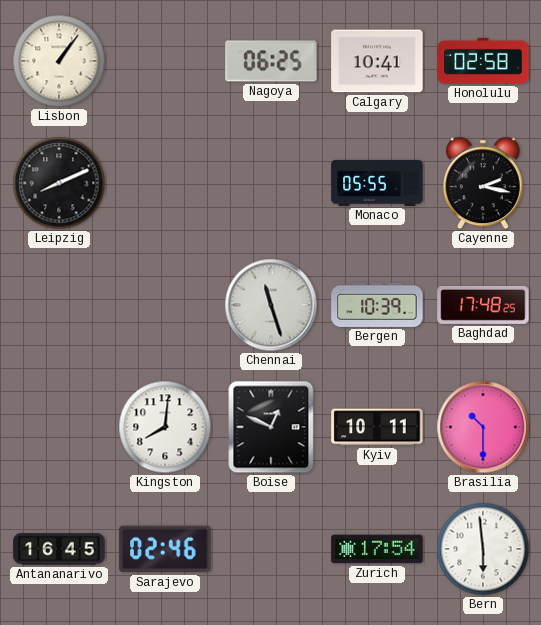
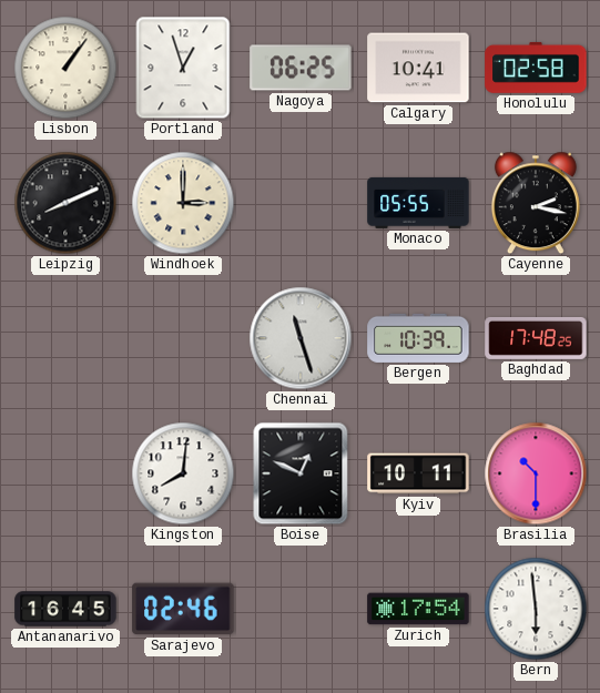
Portland: none -> 12:57
Windhoek: none -> 3:00
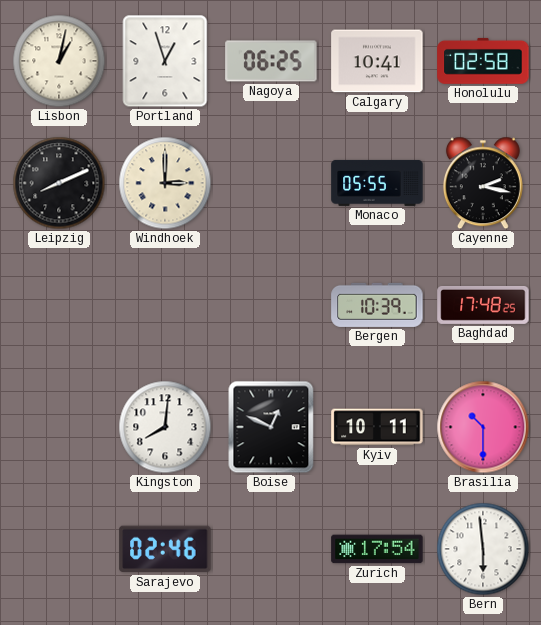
Lisbon: 1:06 -> 1:02
Chennai: 11:27 -> none
Antananarivo: 16:45 -> none
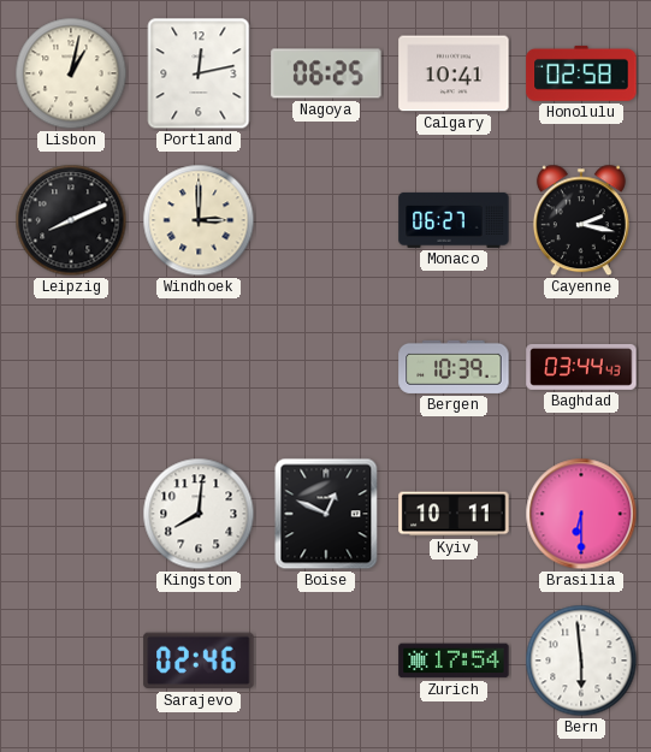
Portland: 12:57 -> 12:13
Monaco: 05:55 -> 06:27
Baghdad: 17:48 -> 03:44
Brasilia: 10:30 -> 6:30
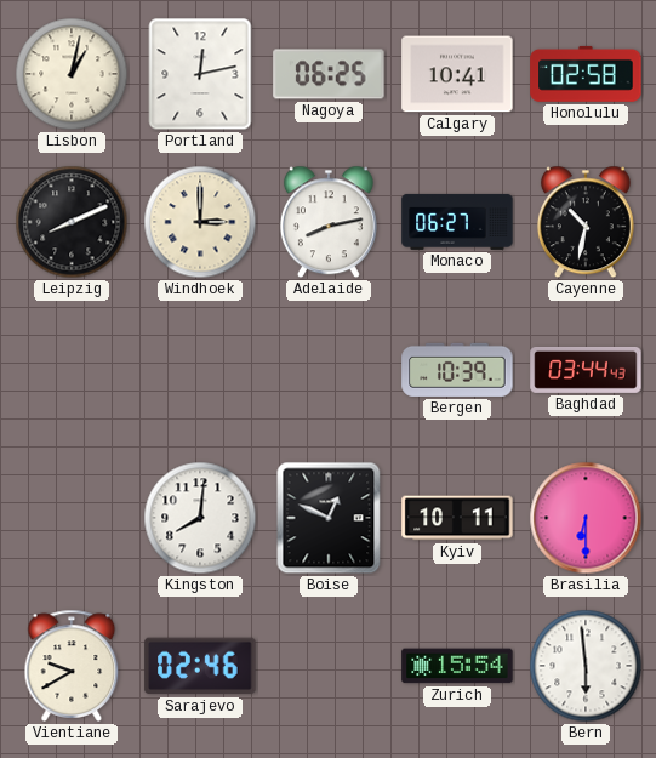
Adelaide: none -> 8:13
Cayenne: 2:17 -> 10:32
Vientiane: none -> 9:40
Zurich: 17:54 -> 15:54
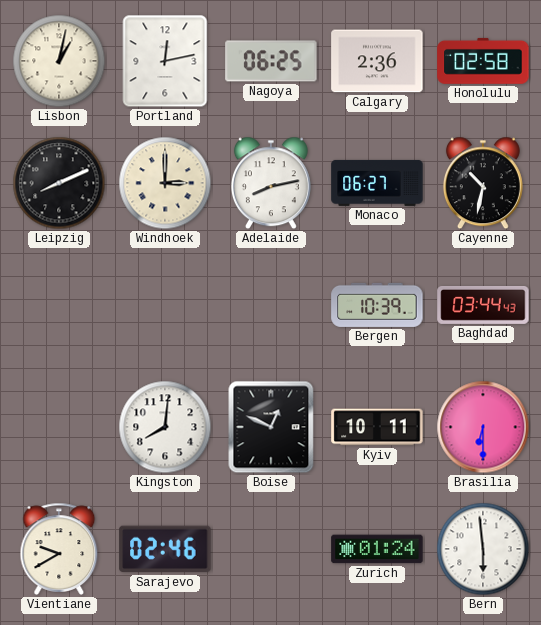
Calgary: 10:41 -> 2:36
Zurich: 15:54 -> 01:24
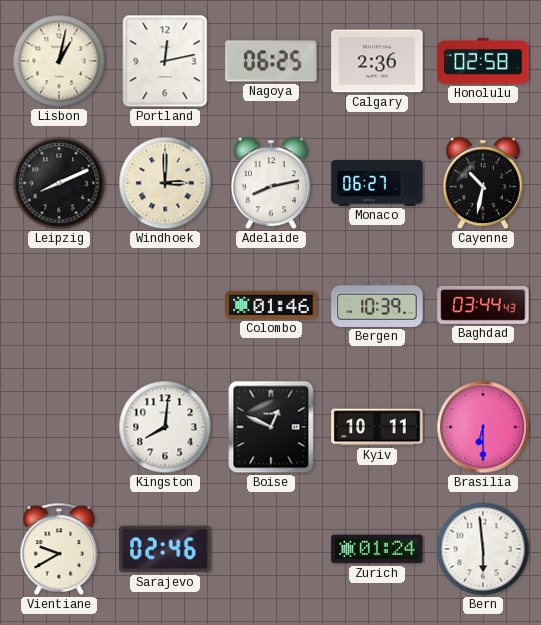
Colombo: none -> 01:46
